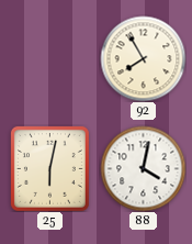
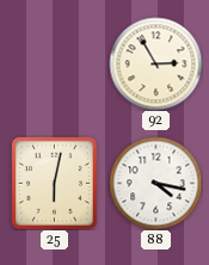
92: 7:55 -> 2:55
88: 4:02 -> 4:17
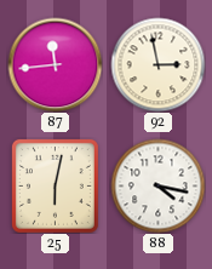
87: none -> 11:44
92: 2:55 -> 2:58
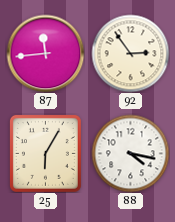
92: 2:58 -> 2:54
25: 6:02 -> 6:05
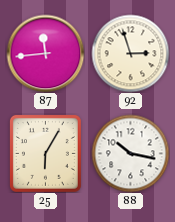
92: 2:54 -> 2:57
88: 4:17 -> 10:17
